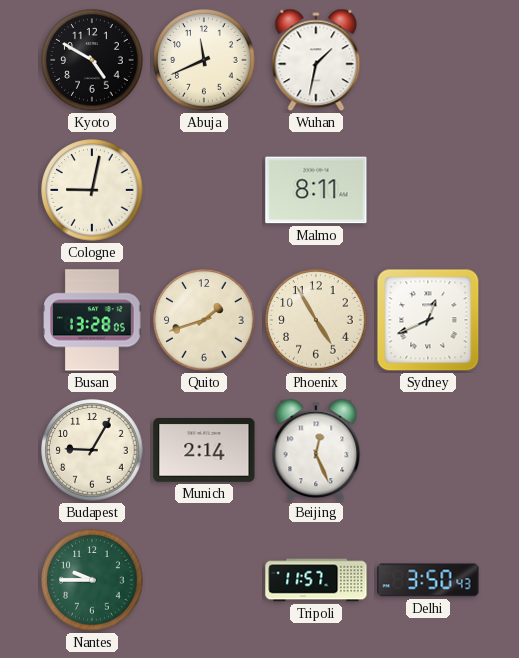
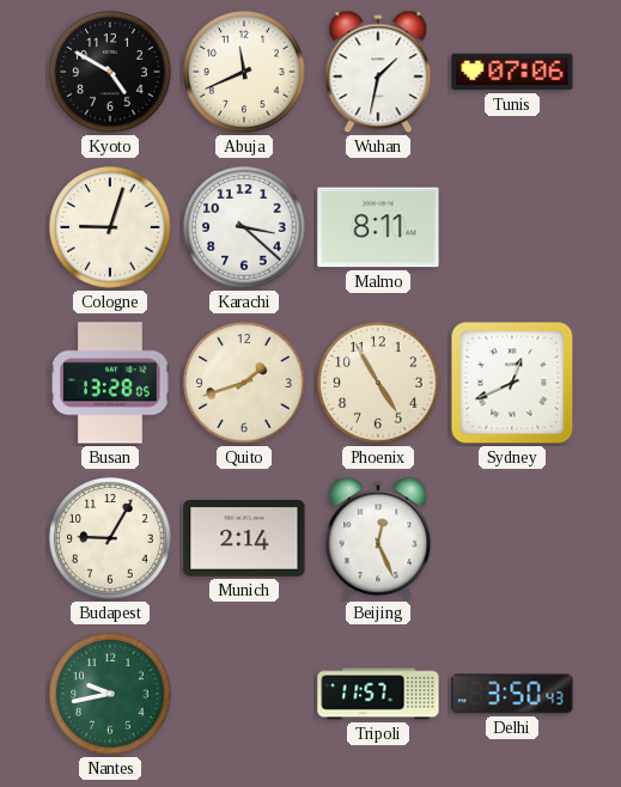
Tunis: none -> 07:06
Cologne: 9:02 -> 9:03
Karachi: none -> 3:22
Nantes: 9:45 -> 9:43
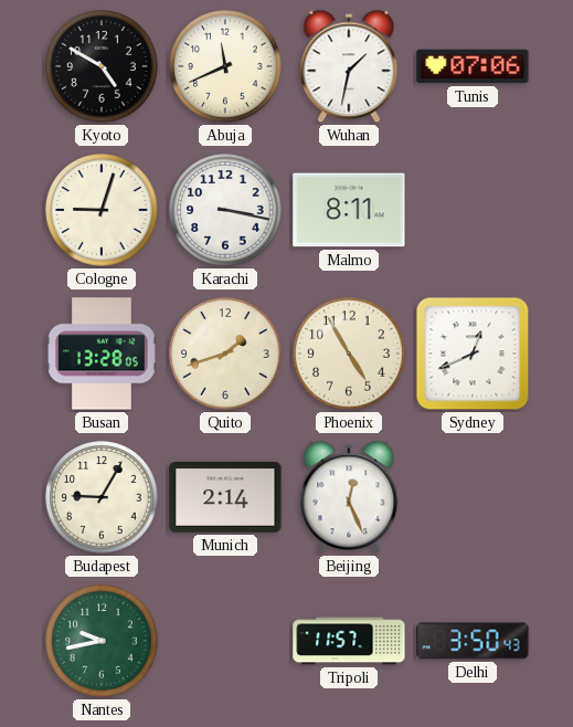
Karachi: 3:22 -> 3:17
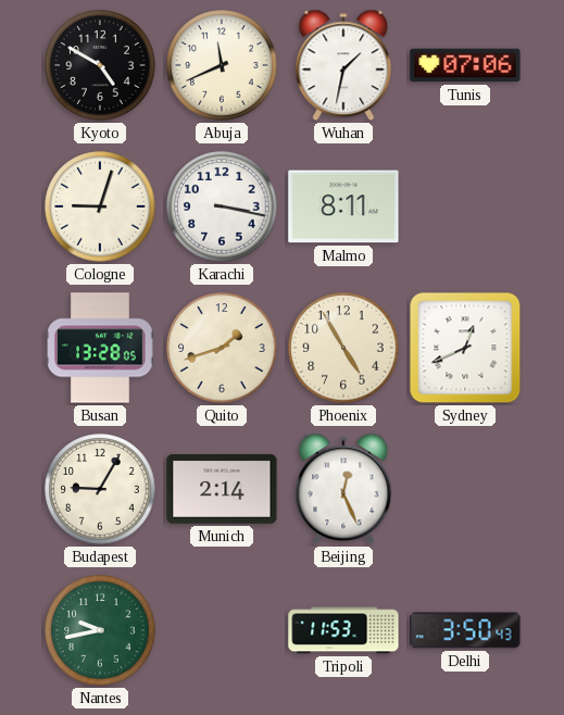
Tripoli: 11:57 -> 11:53
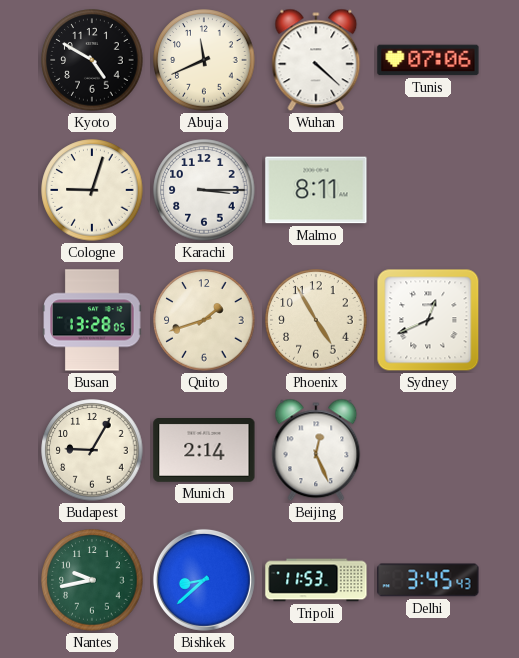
Wuhan: 1:32 -> 4:22
Karachi: 3:17 -> 3:15
Bishkek: none -> 8:38
Delhi: 3:50 -> 3:45
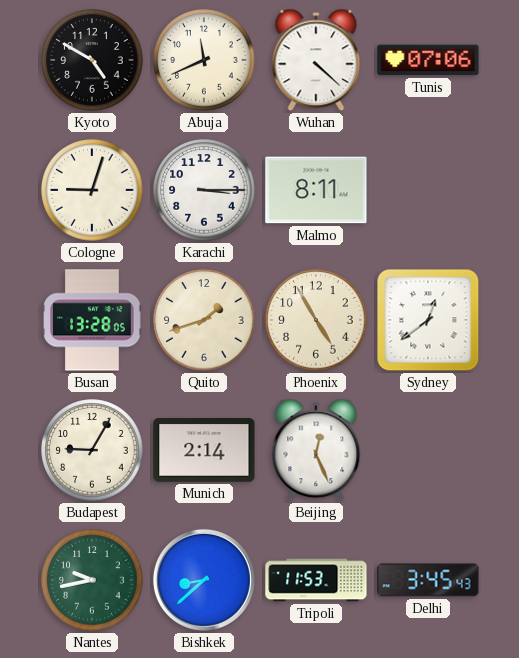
Sydney: 12:41 -> 12:39
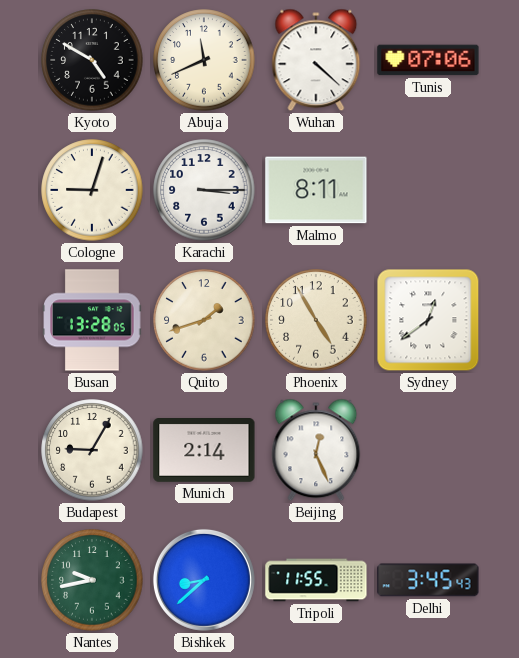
Tripoli: 11:53 -> 11:55
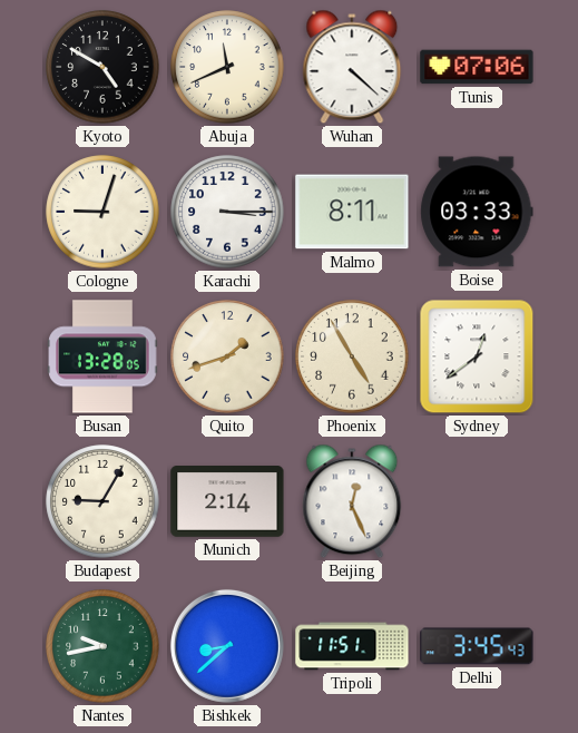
Boise: none -> 03:33
Tripoli: 11:55 -> 11:51
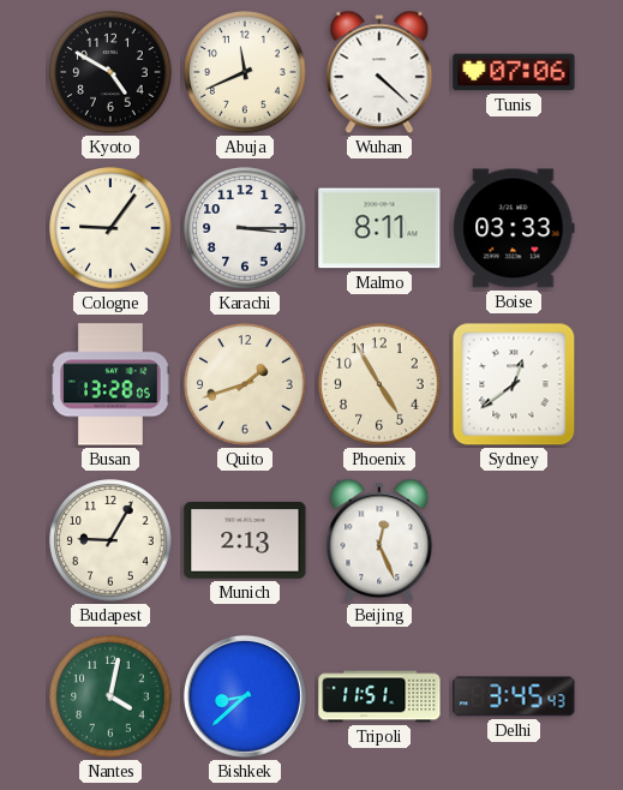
Cologne: 9:03 -> 9:06
Munich: 2:14 -> 2:13
Nantes: 9:43 -> 4:02
